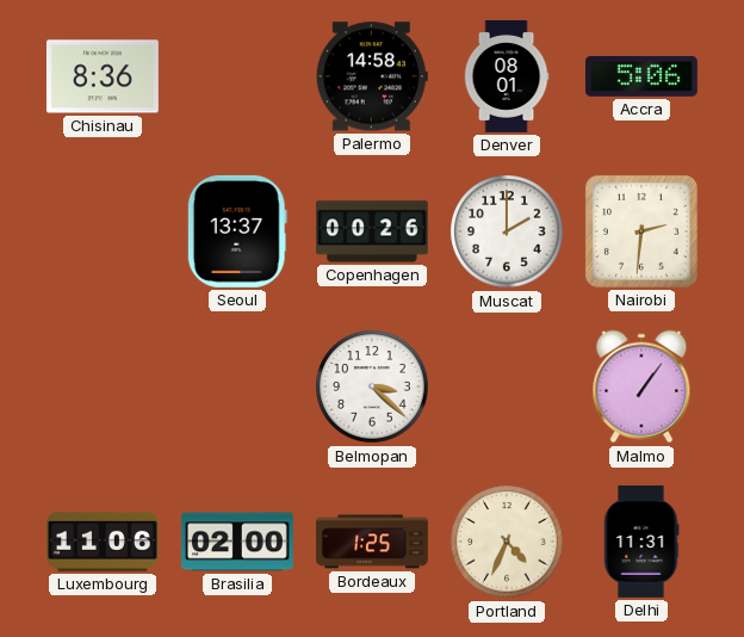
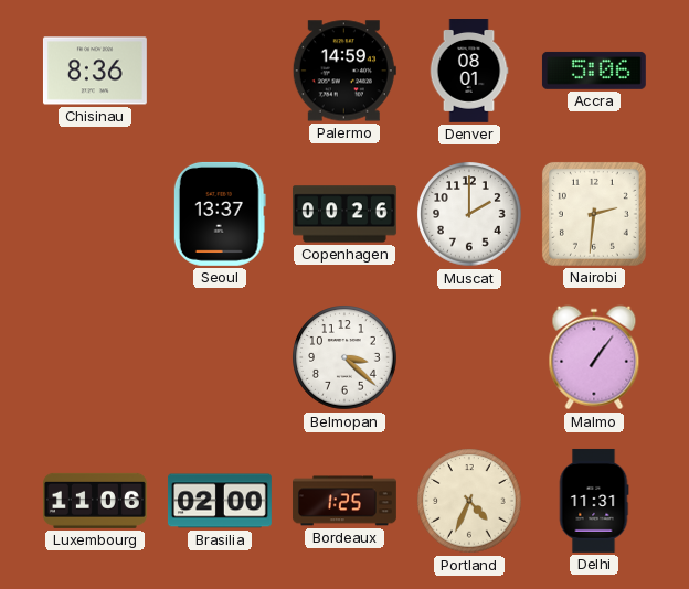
Palermo: 14:58 -> 14:59
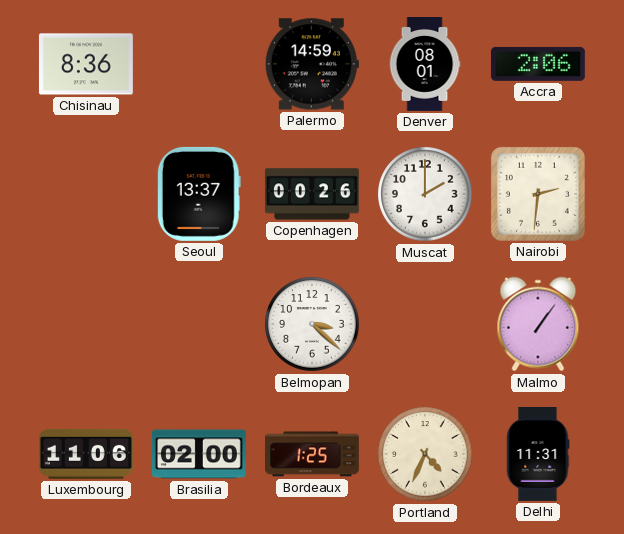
Accra: 5:06 -> 2:06
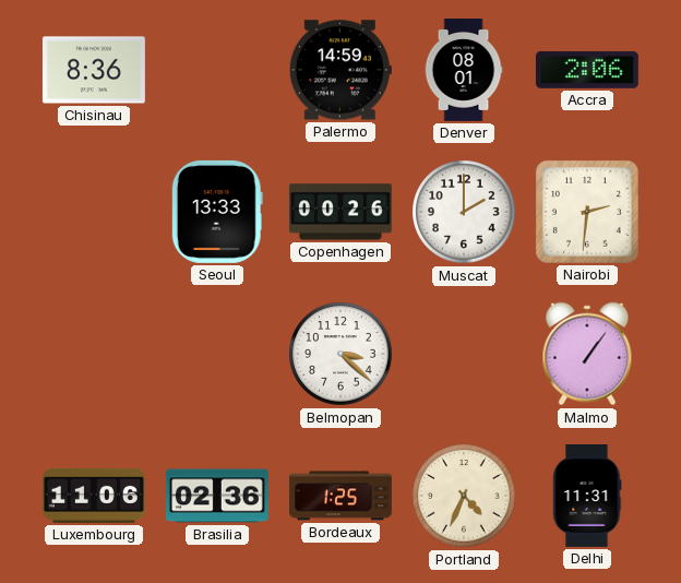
Seoul: 13:37 -> 13:33
Brasilia: 02:00 -> 02:36
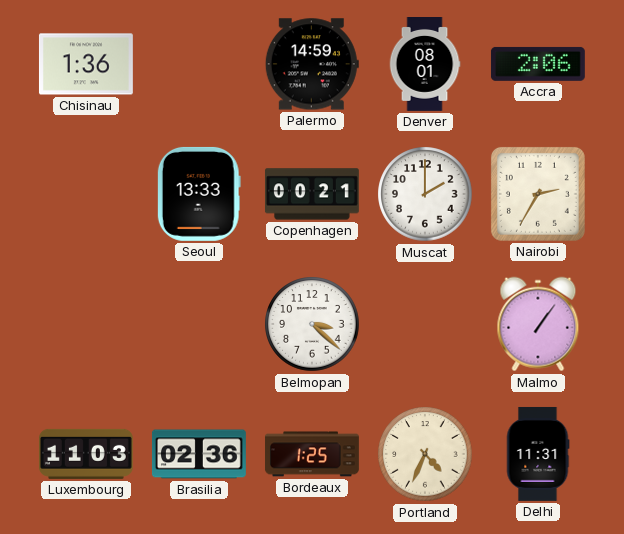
Chisinau: 8:36 -> 1:36
Copenhagen: 00:26 -> 00:21
Nairobi: 2:31 -> 2:35
Luxembourg: 11:06 -> 11:03
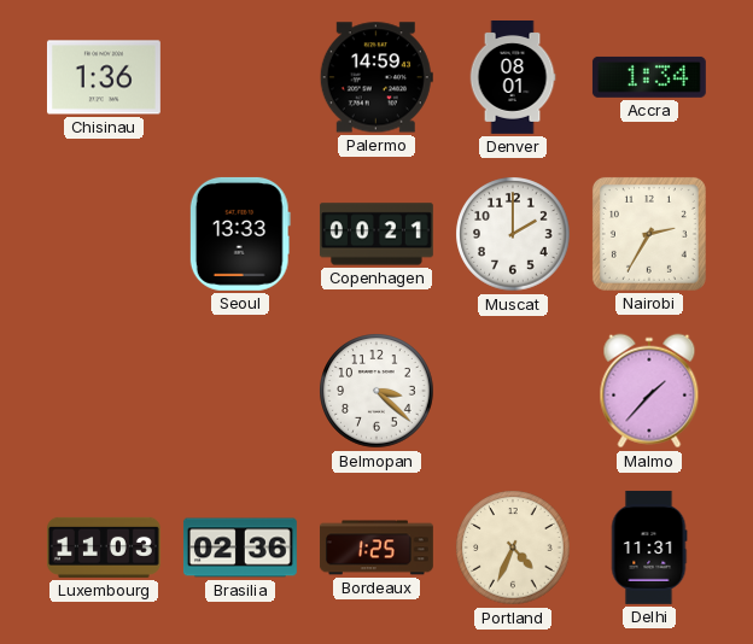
Accra: 2:06 -> 1:34
Malmo: 1:06 -> 1:37
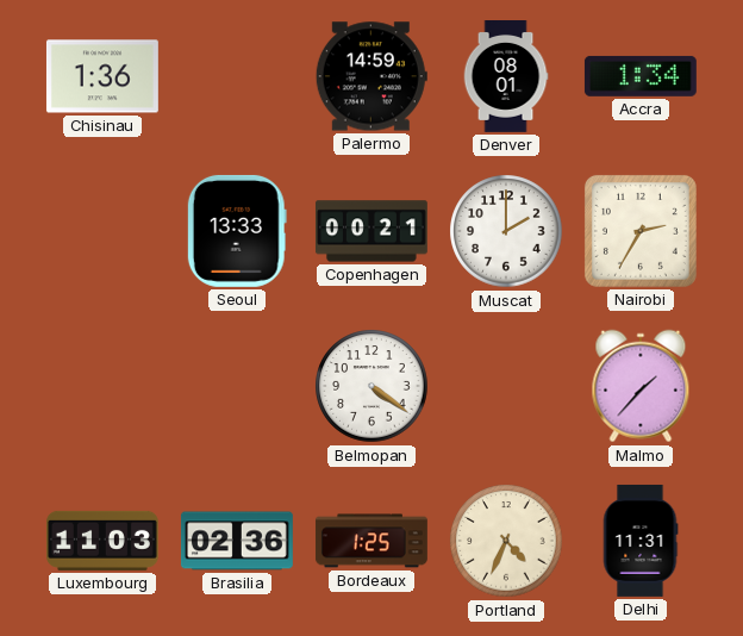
Belmopan: 3:22 -> 4:21
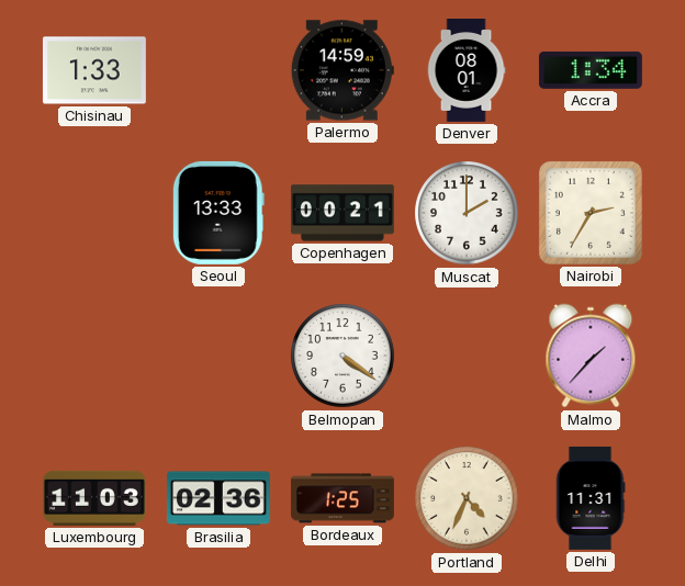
Chisinau: 1:36 -> 1:33
